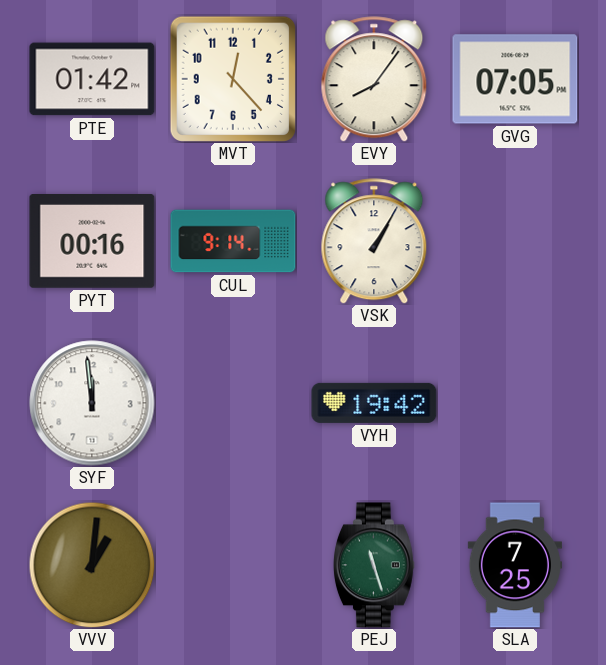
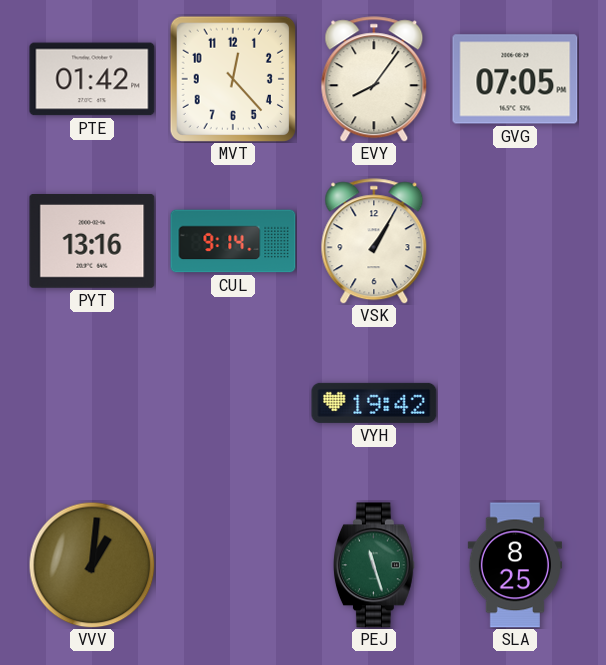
PYT: 00:16 -> 13:16
SYF: 11:59 -> none
SLA: 7:25 -> 8:25
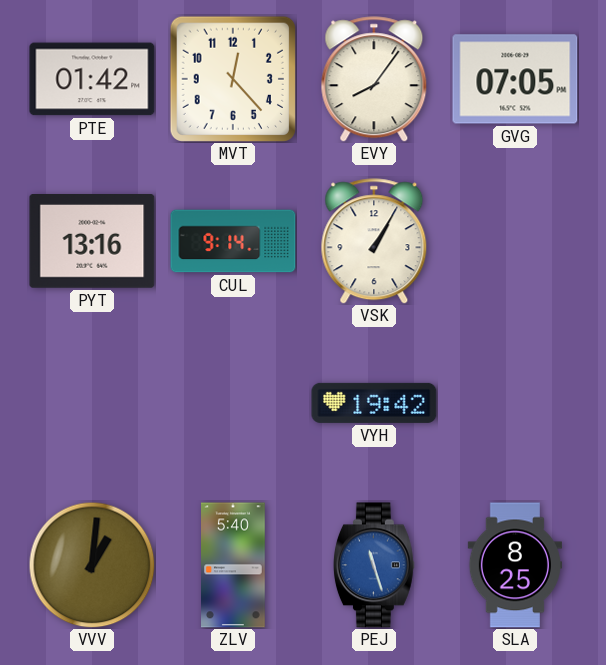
ZLV: none -> 5:40
PEJ dial: green -> blue
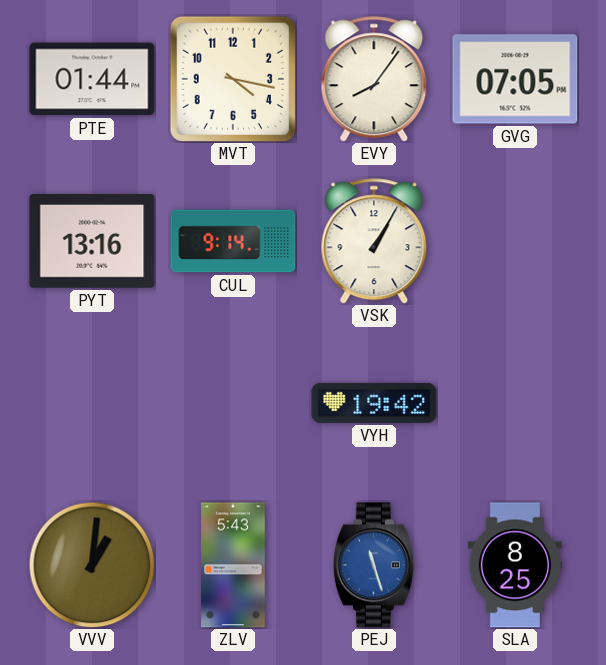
PTE: 01:42 -> 01:44
MVT: 12:23 -> 4:17
ZLV: 5:40 -> 5:43
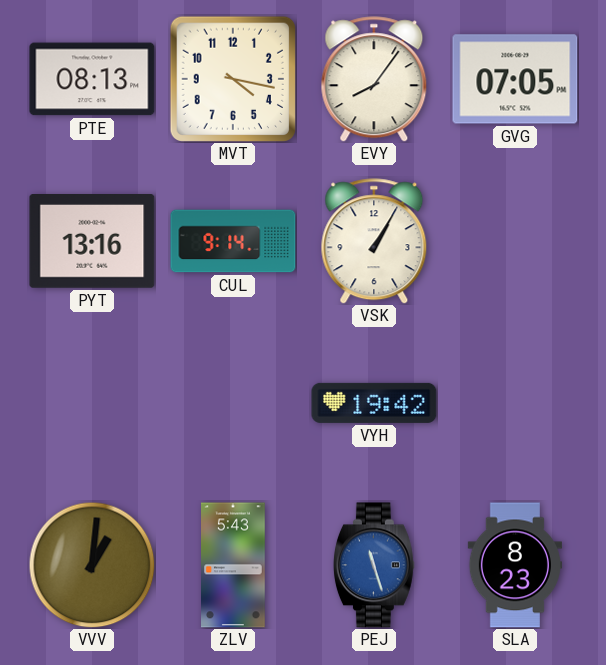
PTE: 01:44 -> 08:13
SLA: 8:25 -> 8:23
